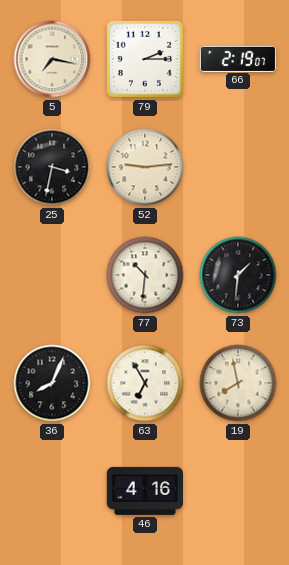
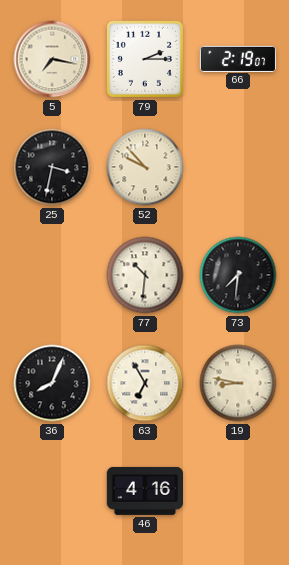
52: 9:14 -> 9:53
73: 1:31 -> 7:31
19: 7:58 -> 8:47
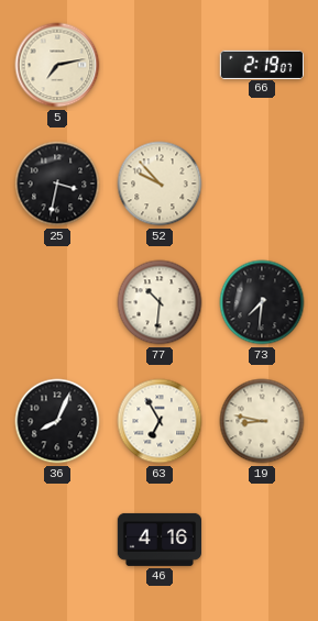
5: 7:17 -> 7:13
79: 2:15 -> none
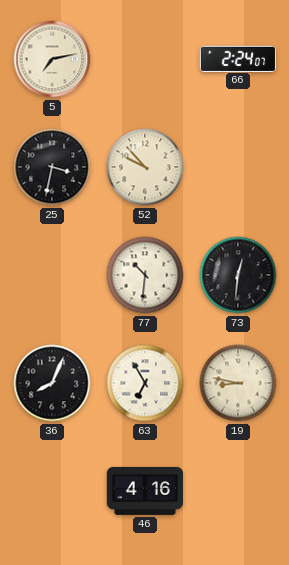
66: 2:19 -> 2:24
73: 7:31 -> 12:31
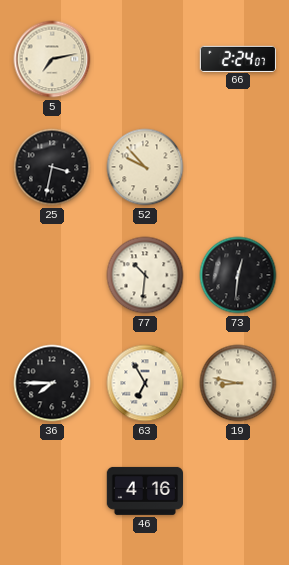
36: 8:04 -> 7:45
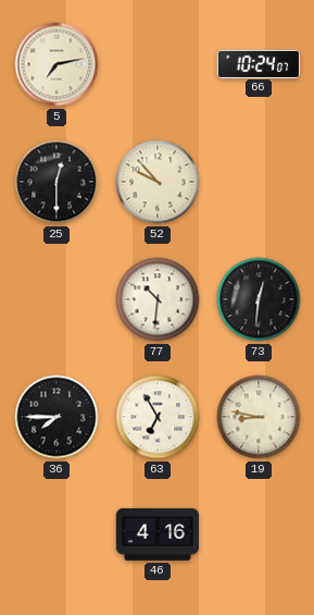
66: 2:24 -> 10:24
25: 3:32 -> 12:30
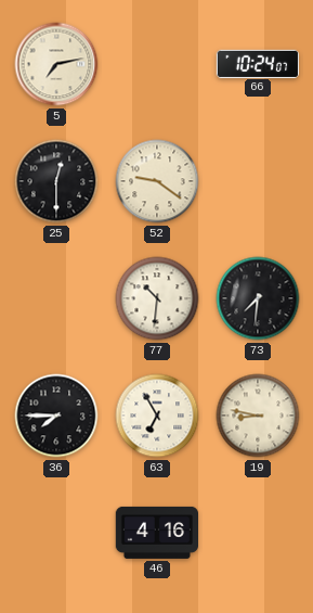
52: 9:53 -> 9:21
73: 12:31 -> 7:31
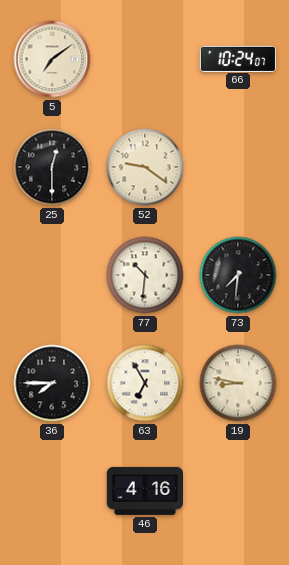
5: 7:13 -> 7:09
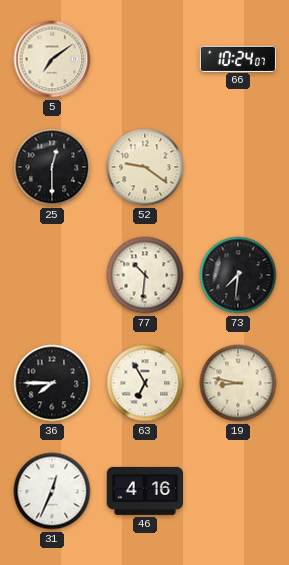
31: none -> 12:34
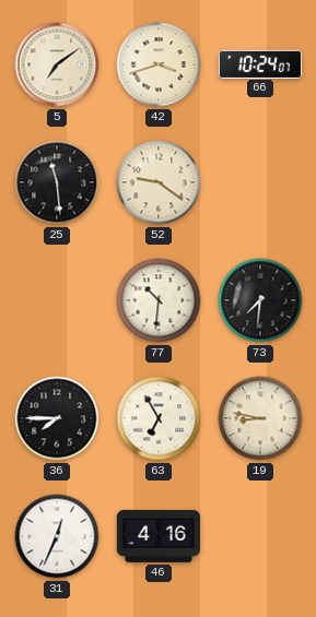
42: none -> 3:42
25: 12:30 -> 11:29
